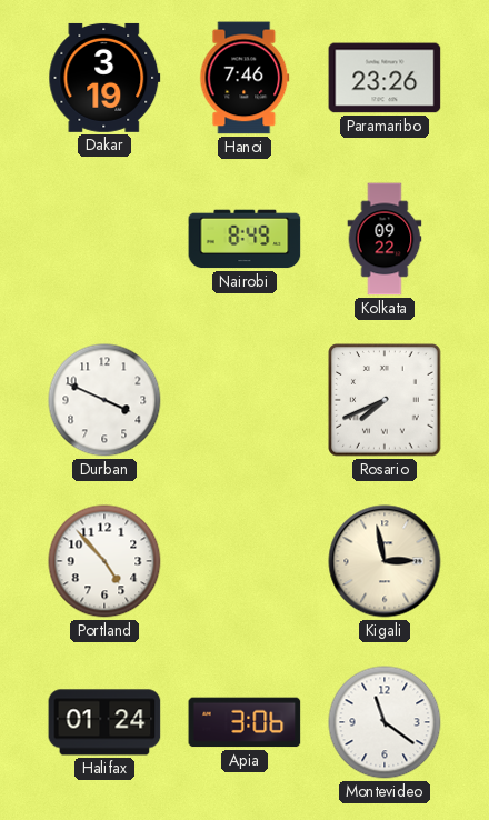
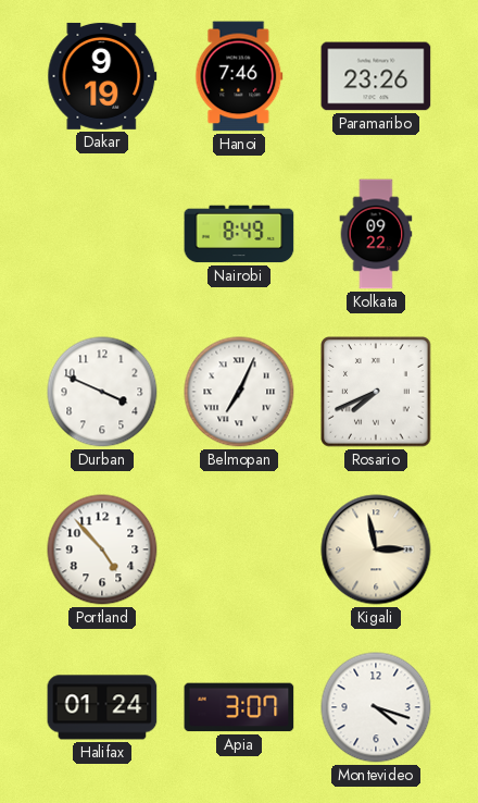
Dakar: 3:19 -> 9:19
Belmopan: none -> 7:04
Apia: 3:06 -> 3:07
Montevideo: 11:21 -> 4:18
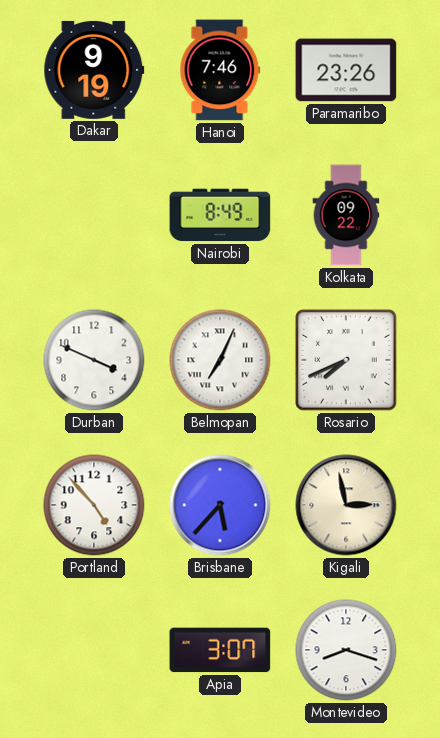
Brisbane: none -> 5:37
Halifax: 01:24 -> none
Montevideo: 4:18 -> 8:18
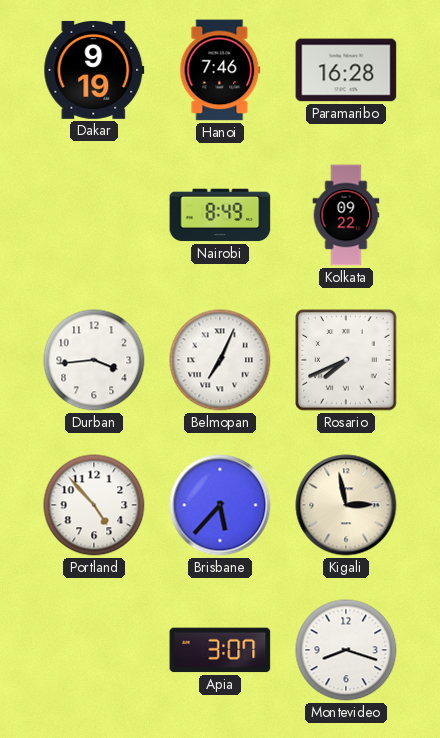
Paramaribo: 23:26 -> 16:28
Durban: 3:49 -> 3:44
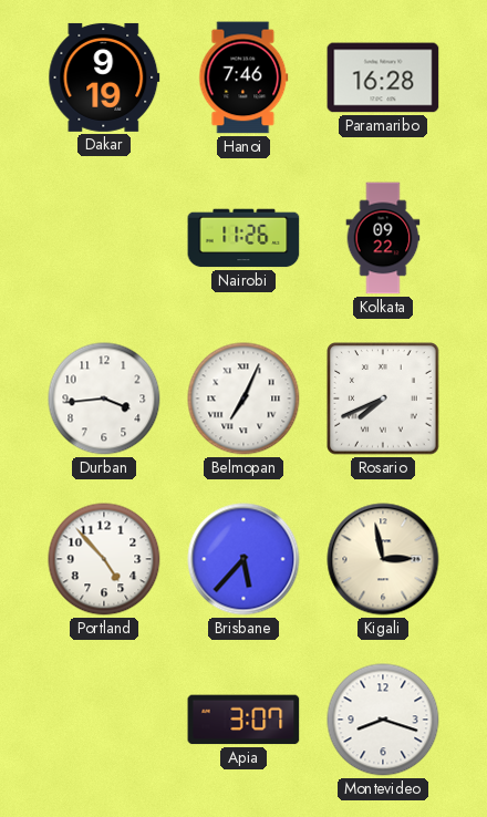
Nairobi: 8:49 -> 11:26
